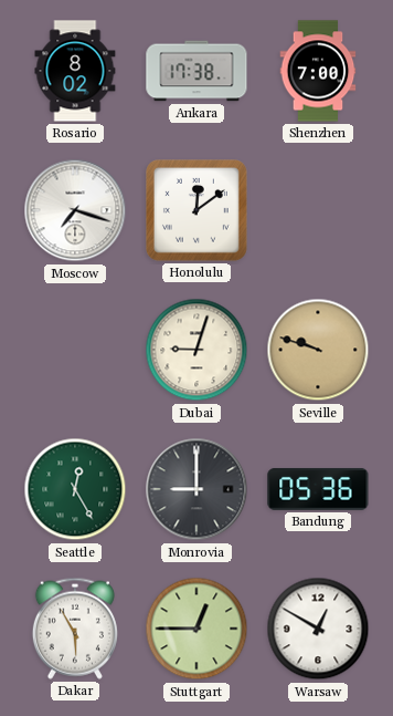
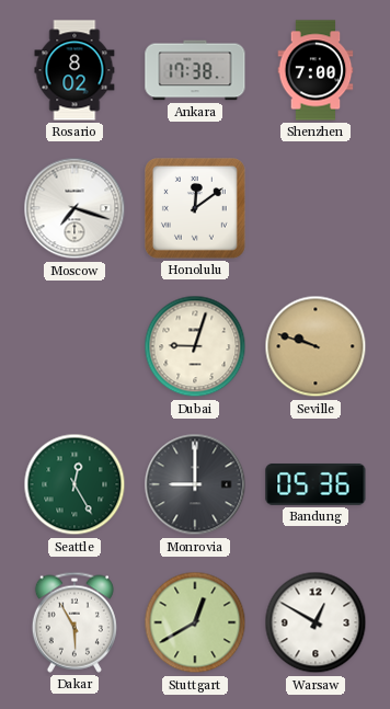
Stuttgart: 12:45 -> 12:40
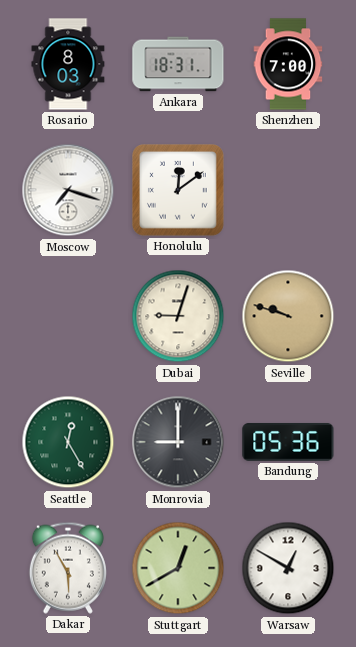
Rosario: 8:02 -> 8:03
Ankara: 17:38 -> 18:31
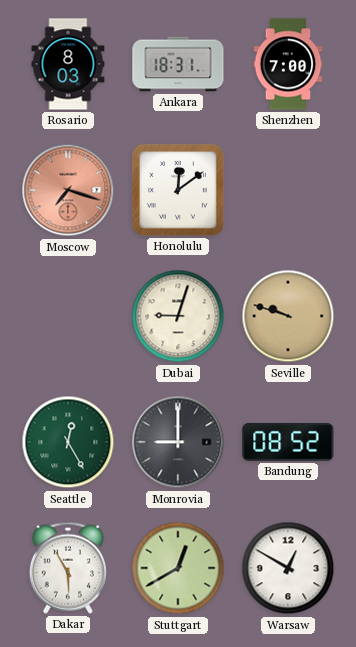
Moscow dial: white -> salmon
Bandung: 05:36 -> 08:52
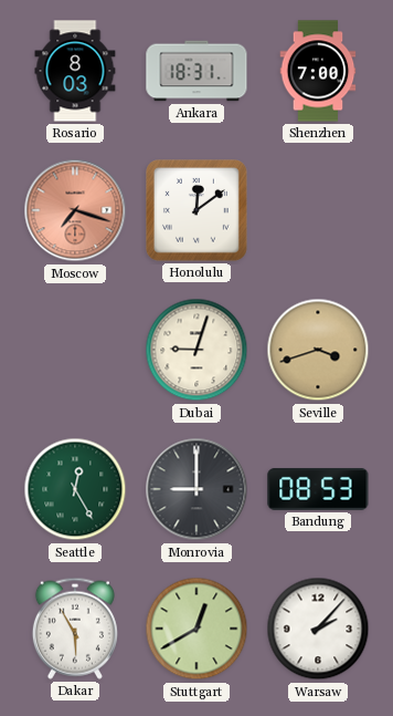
Seville: 9:48 -> 3:42
Bandung: 08:52 -> 08:53
Warsaw: 12:50 -> 2:07
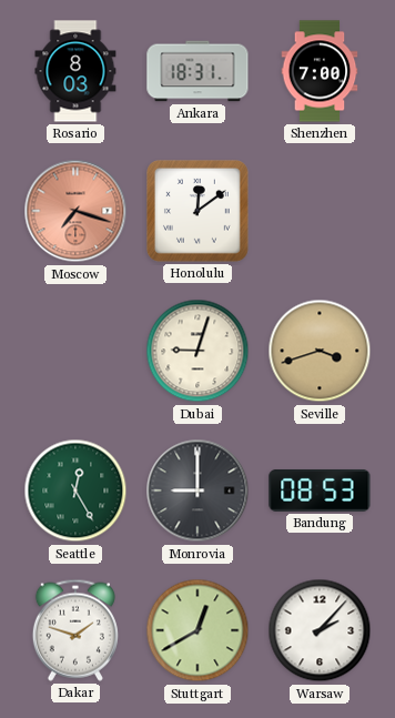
Dakar: 5:55 -> 1:48
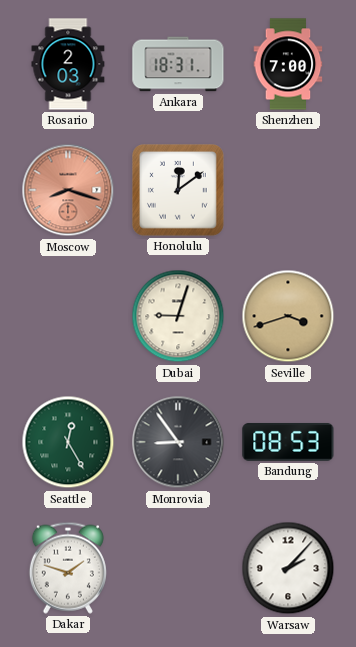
Rosario: 8:03 -> 2:03
Moscow: 7:18 -> 8:18
Monrovia: 9:00 -> 8:54
Stuttgart: 12:40 -> none
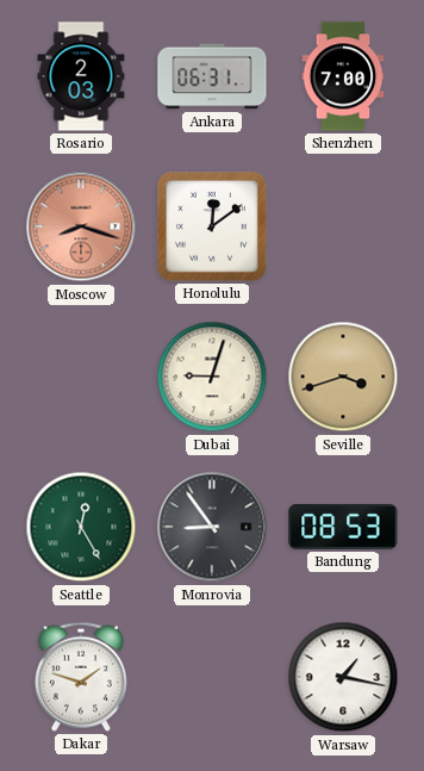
Ankara: 18:31 -> 06:31
Warsaw: 2:07 -> 1:17
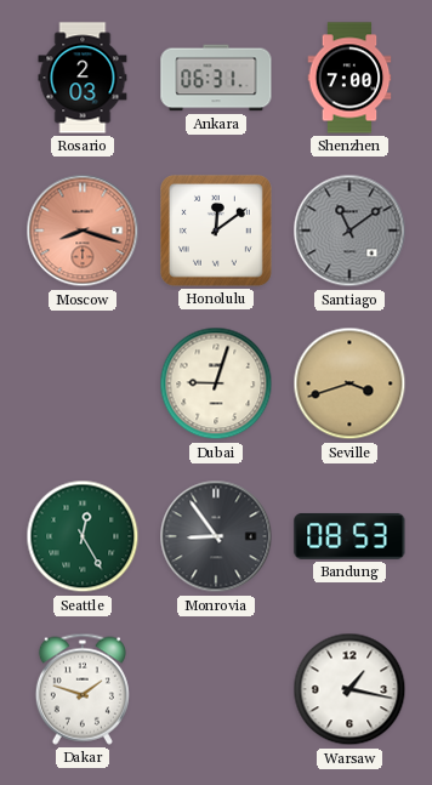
Santiago: none -> 11:09
